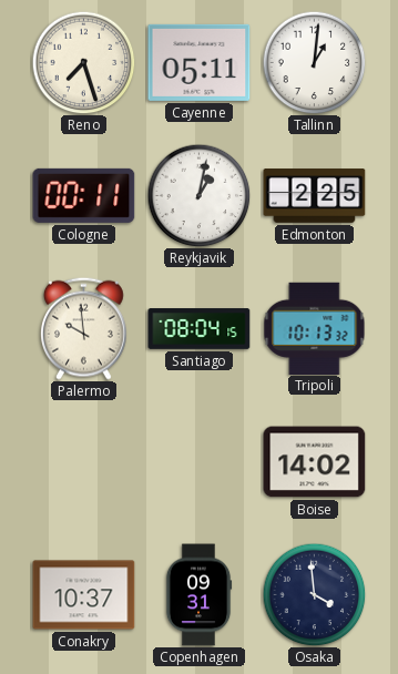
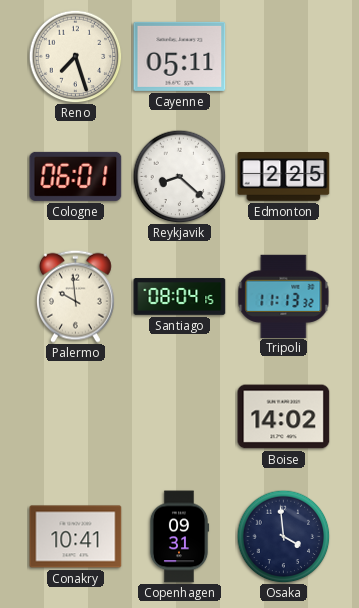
Tallinn: 1:01 -> none
Cologne: 00:11 -> 06:01
Reykjavik: 1:02 -> 8:22
Tripoli: 10:13 -> 11:13
Conakry: 10:37 -> 10:41
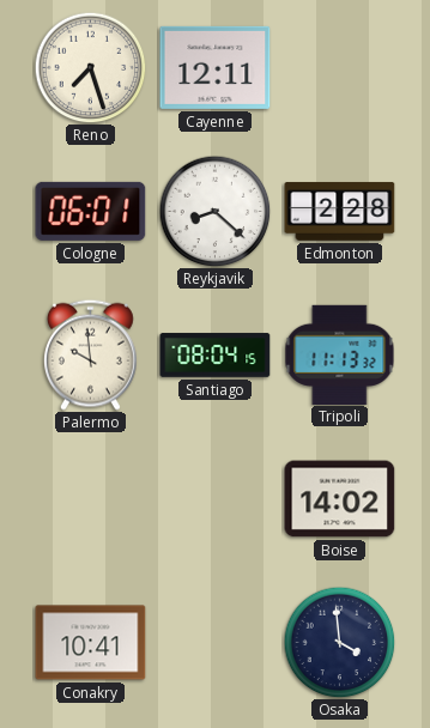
Cayenne: 05:11 -> 12:11
Edmonton: 2:25 -> 2:28
Copenhagen: 09:31 -> none
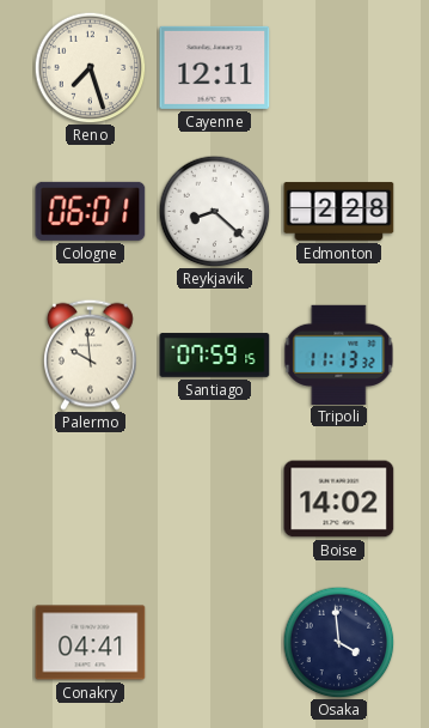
Santiago: 08:04 -> 07:59
Conakry: 10:41 -> 04:41
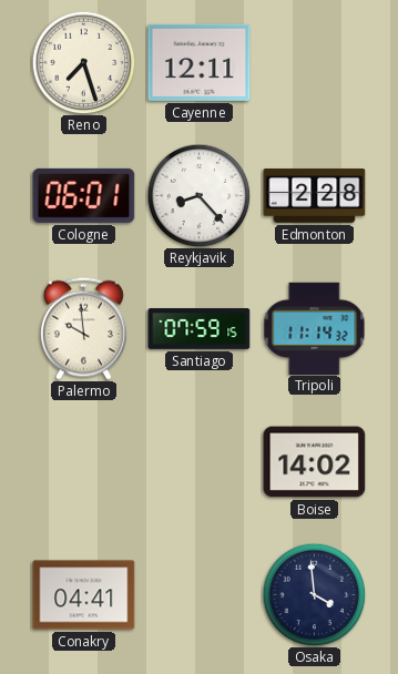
Reykjavik: 8:22 -> 8:23
Tripoli: 11:13 -> 11:14
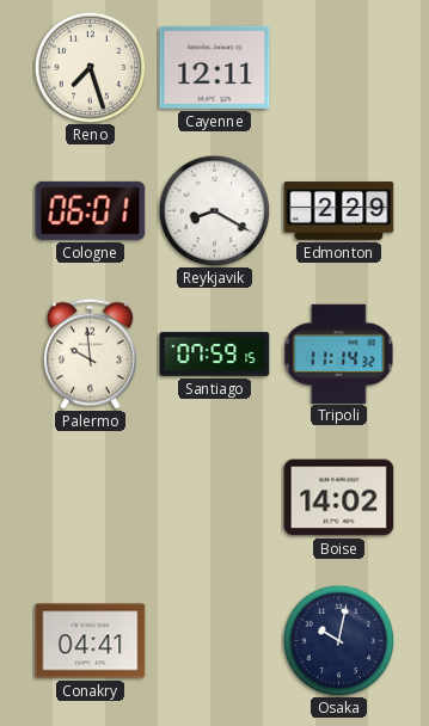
Reykjavik: 8:23 -> 8:20
Edmonton: 2:28 -> 2:29
Osaka: 3:59 -> 10:02
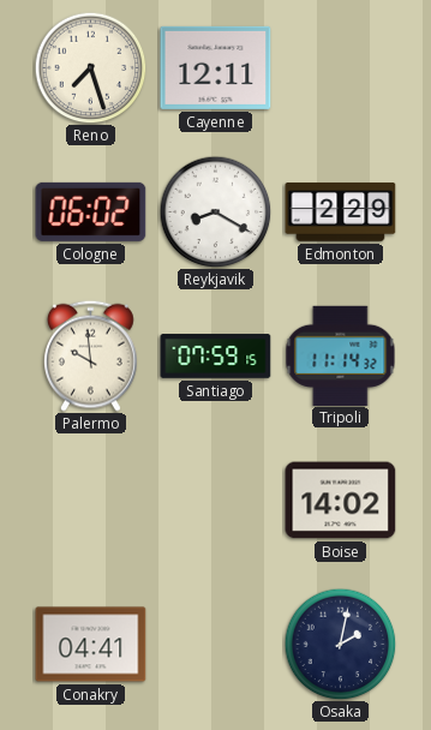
Cologne: 06:01 -> 06:02
Osaka: 10:02 -> 2:02
